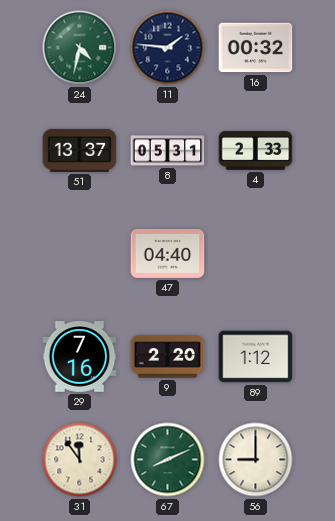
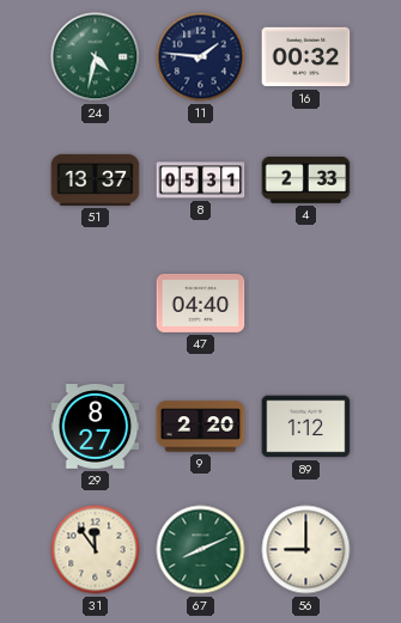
29: 7:16 -> 8:27
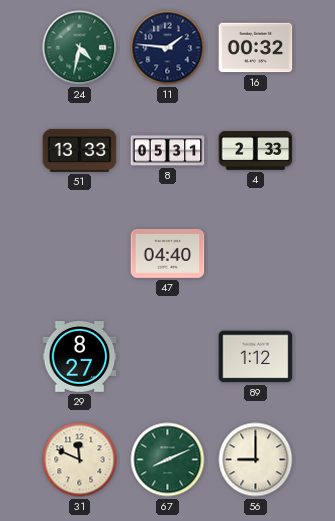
51: 13:37 -> 13:33
9: 2:20 -> none
31: 11:54 -> 11:49
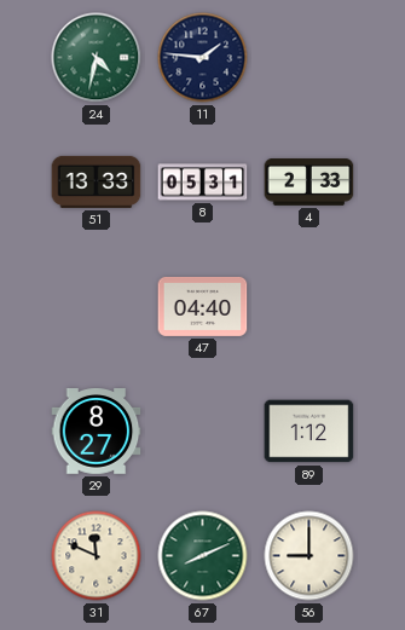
16: 00:32 -> none
